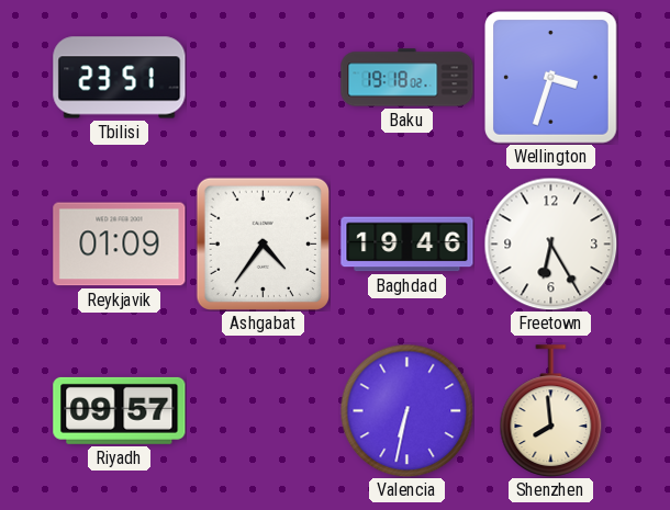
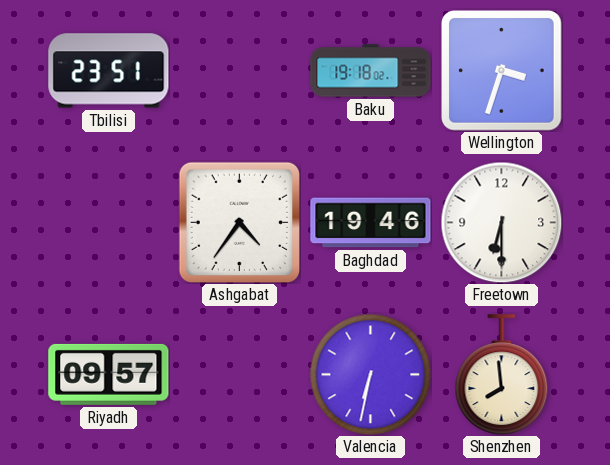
Reykjavik: 01:09 -> none
Freetown: 6:25 -> 6:30
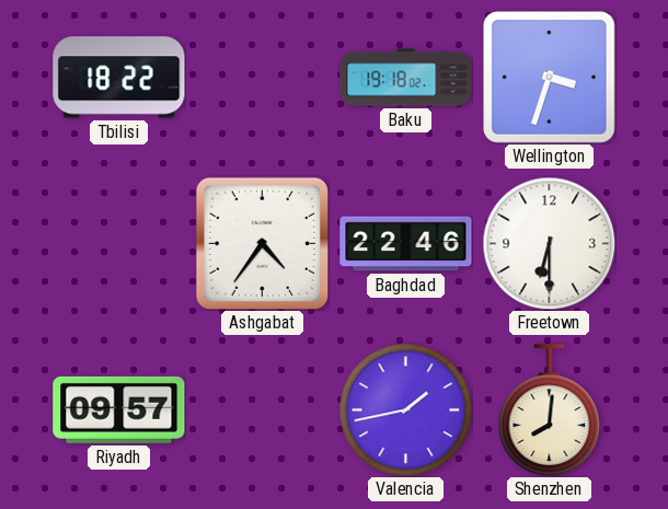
Tbilisi: 23:51 -> 18:22
Baghdad: 19:46 -> 22:46
Valencia: 6:32 -> 1:43
Shenzhen: 7:59 -> 8:01
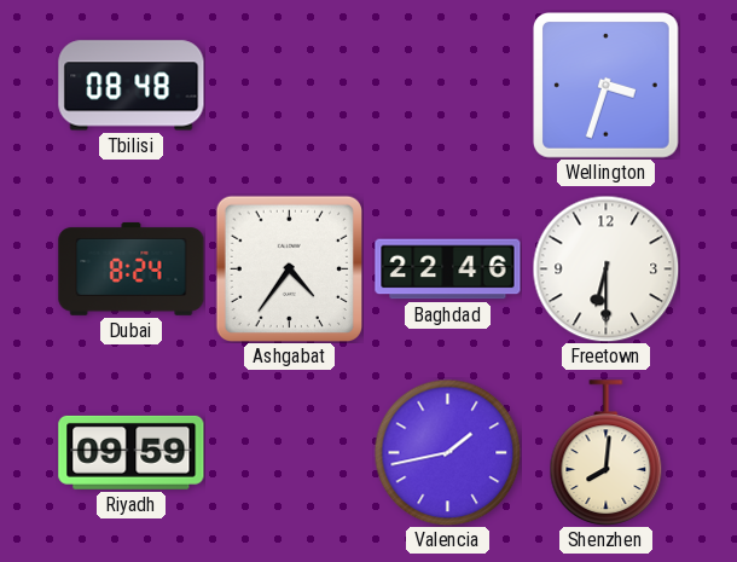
Tbilisi: 18:22 -> 08:48
Baku: 19:18 -> none
Dubai: none -> 8:24
Riyadh: 09:57 -> 09:59
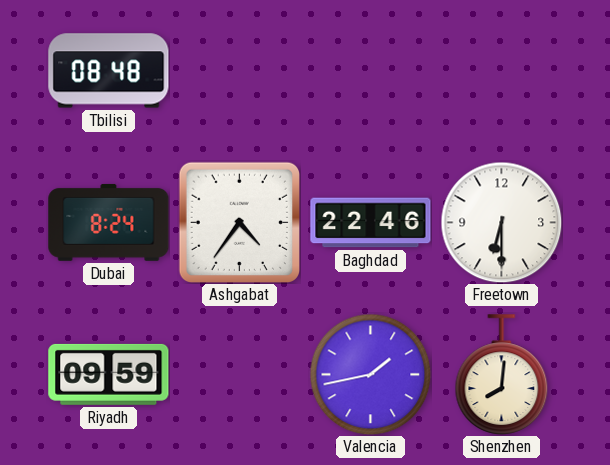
Wellington: 3:33 -> none
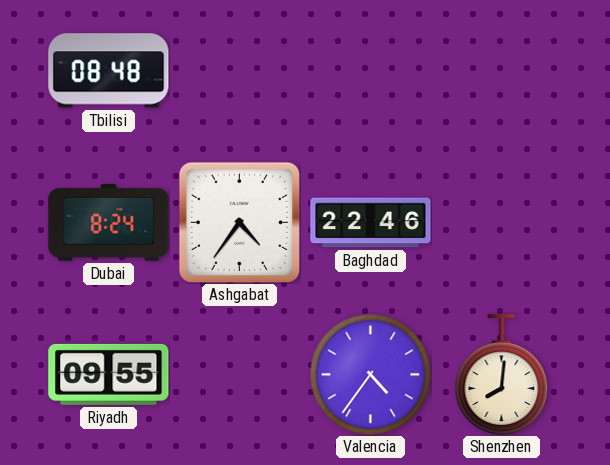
Freetown: 6:30 -> none
Riyadh: 09:59 -> 09:55
Valencia: 1:43 -> 4:36
